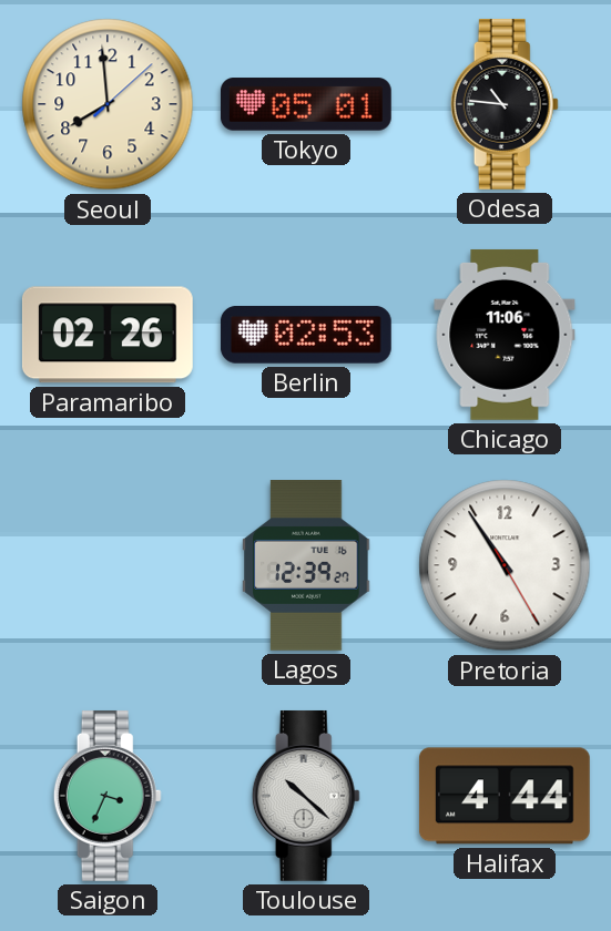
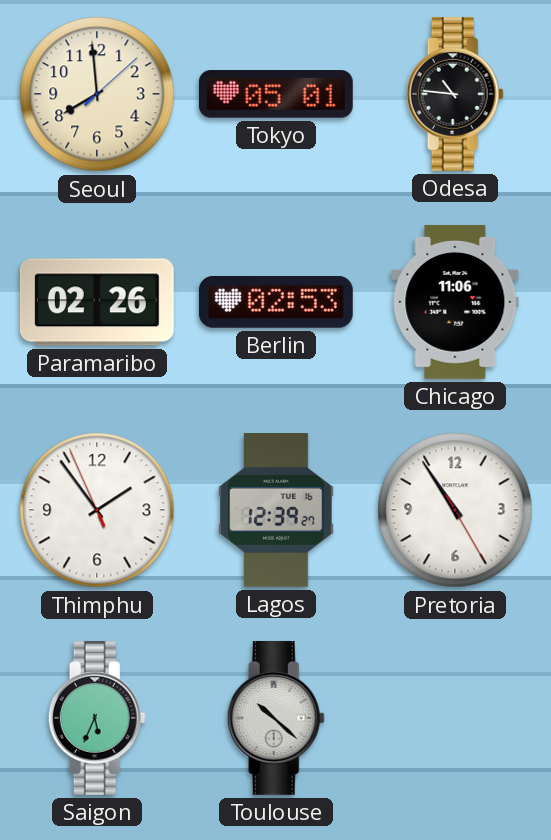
Thimphu: none -> 1:53
Saigon: 3:34 -> 5:34
Halifax: 4:44 -> none
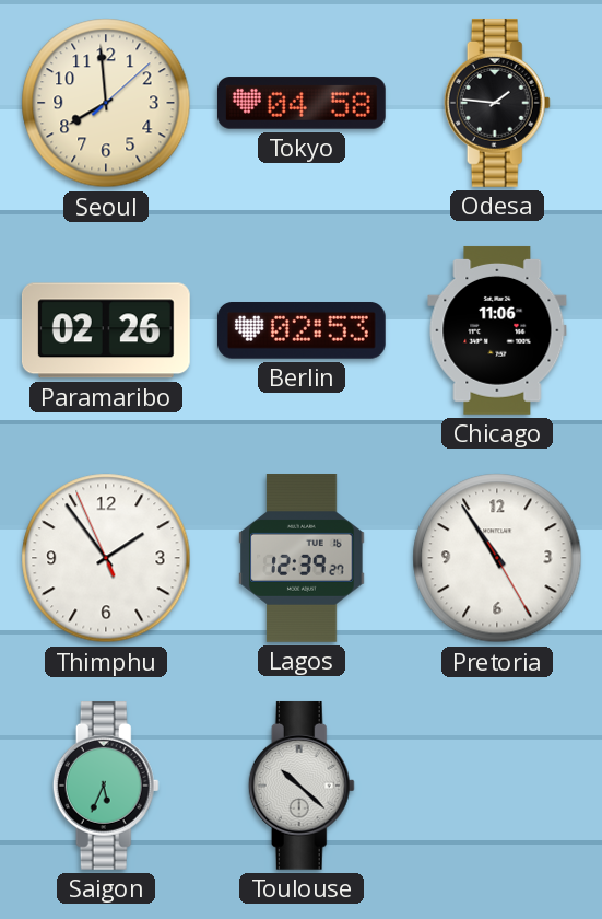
Tokyo: 05:01 -> 04:58
Odesa: 10:46 -> 1:46
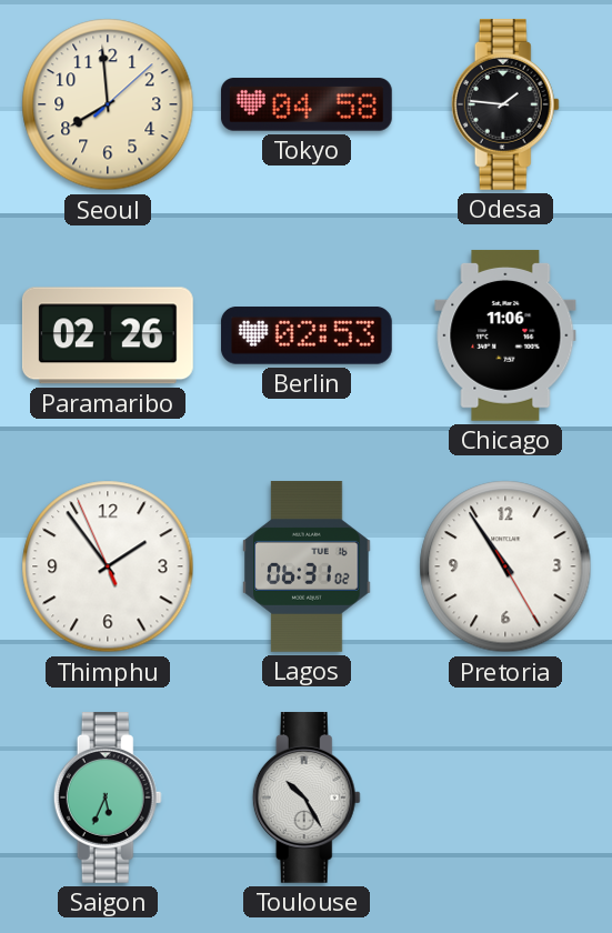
Lagos: 12:39 -> 06:31
Toulouse: 10:22 -> 10:25
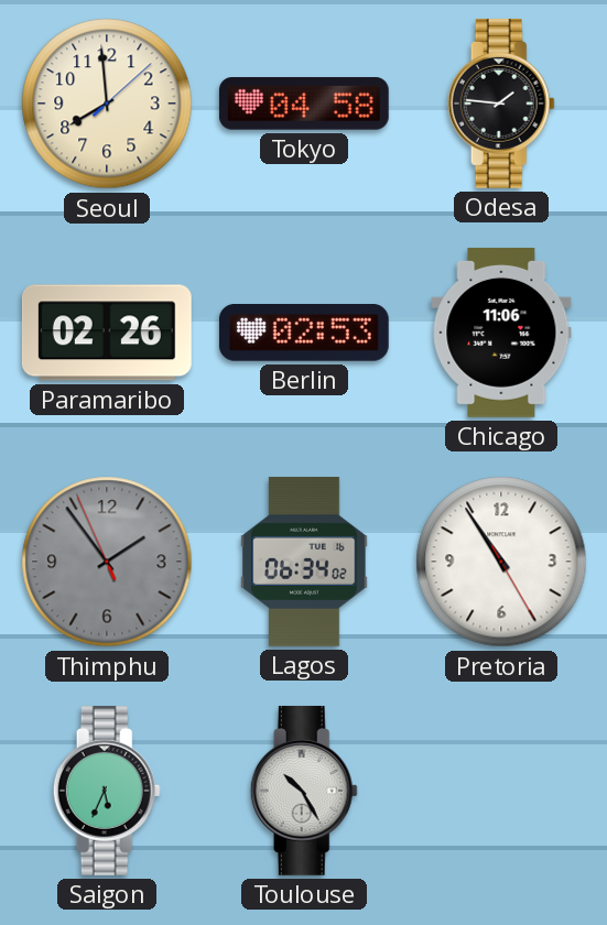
Thimphu dial: white -> grey
Lagos: 06:31 -> 06:34
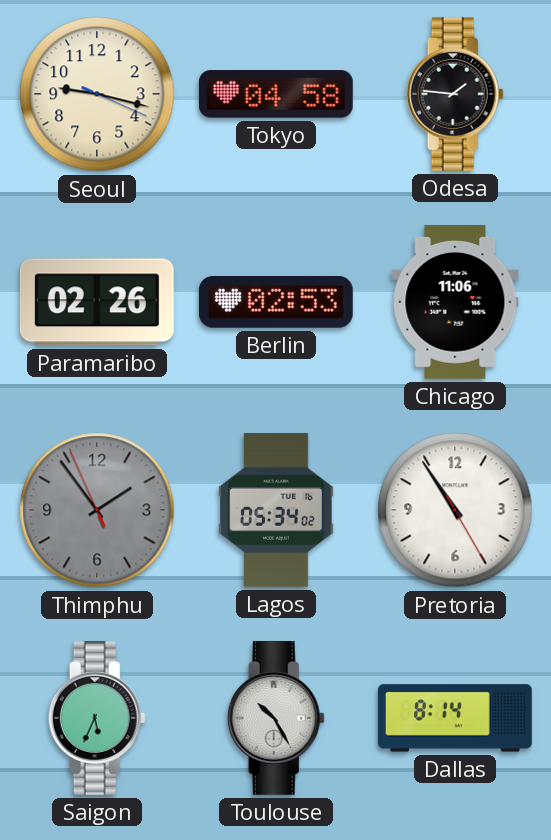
Seoul: 7:59 -> 9:17
Lagos: 06:34 -> 05:34
Dallas: none -> 8:14
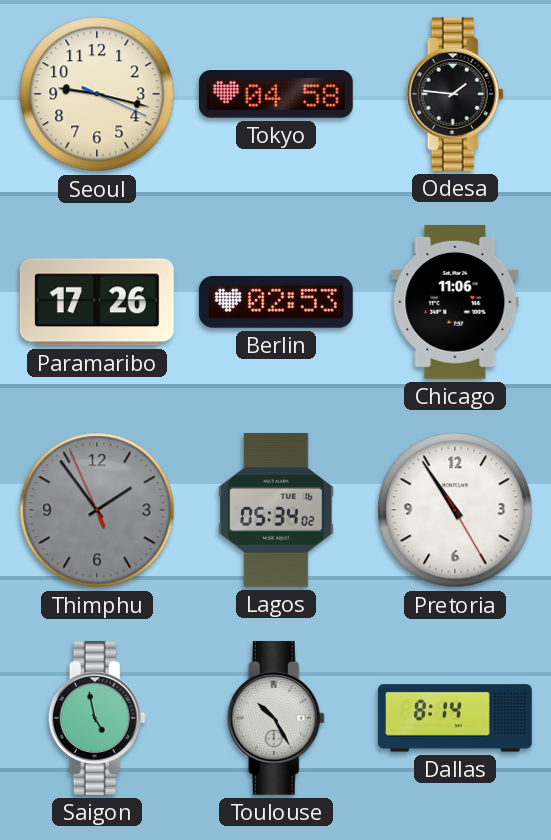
Paramaribo: 02:26 -> 17:26
Saigon: 5:34 -> 4:58
